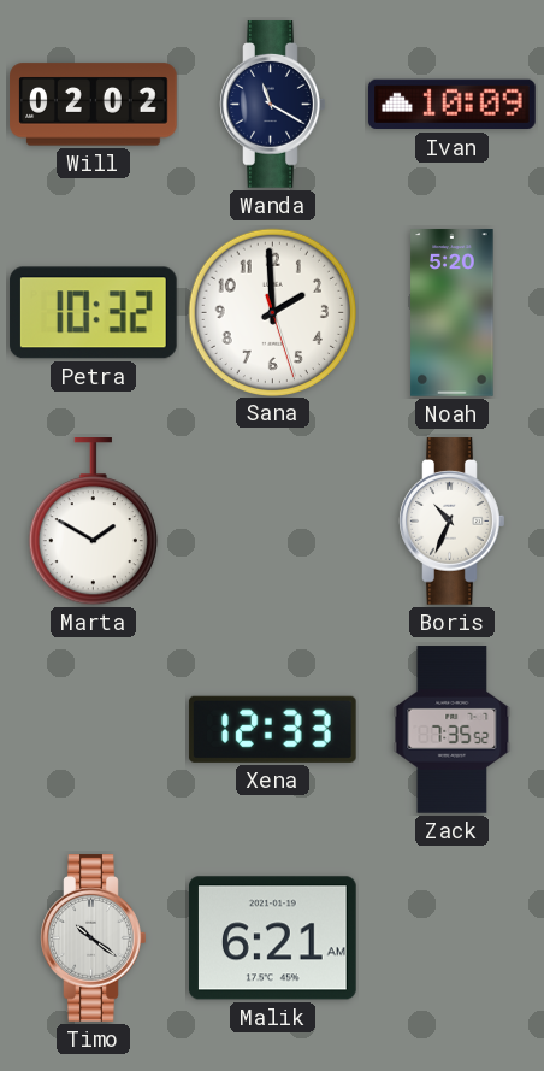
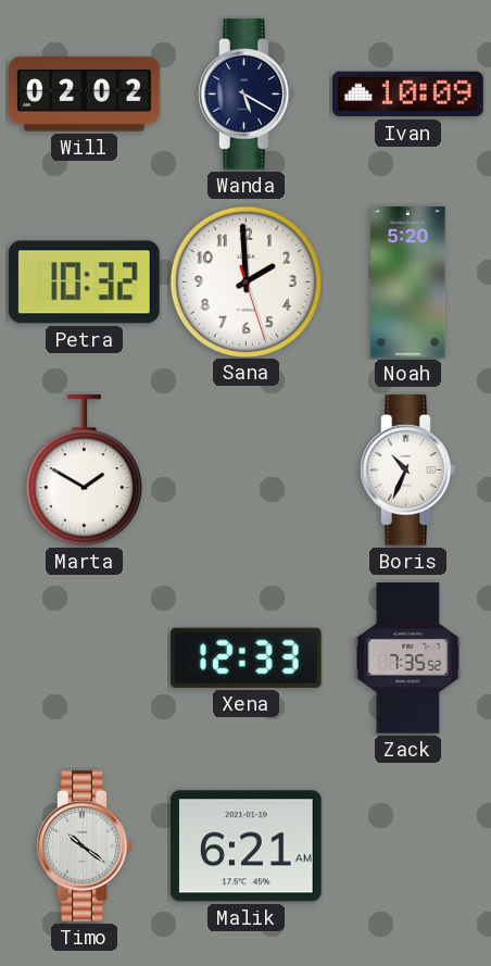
Wanda: 11:20 -> 5:20
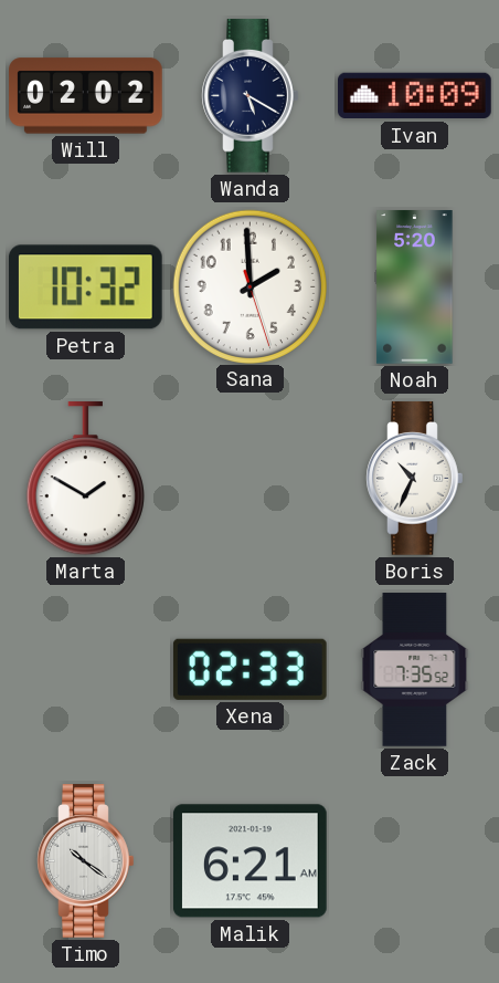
Xena: 12:33 -> 02:33
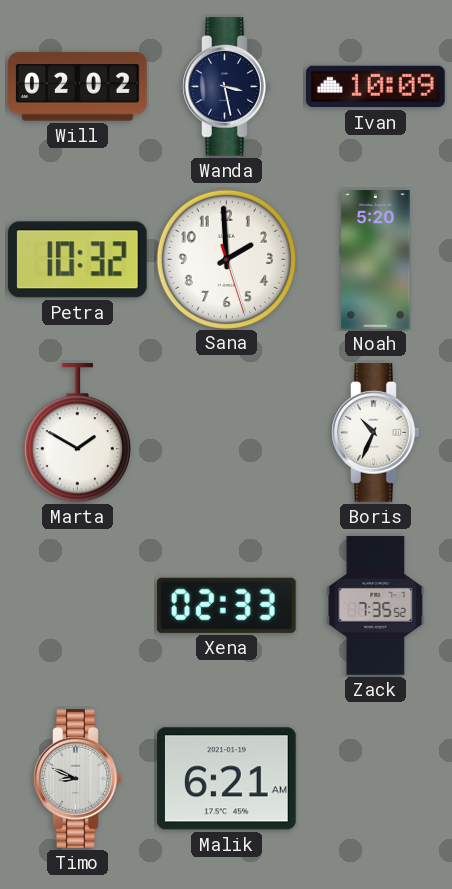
Wanda: 5:20 -> 3:28
Timo: 10:21 -> 8:49
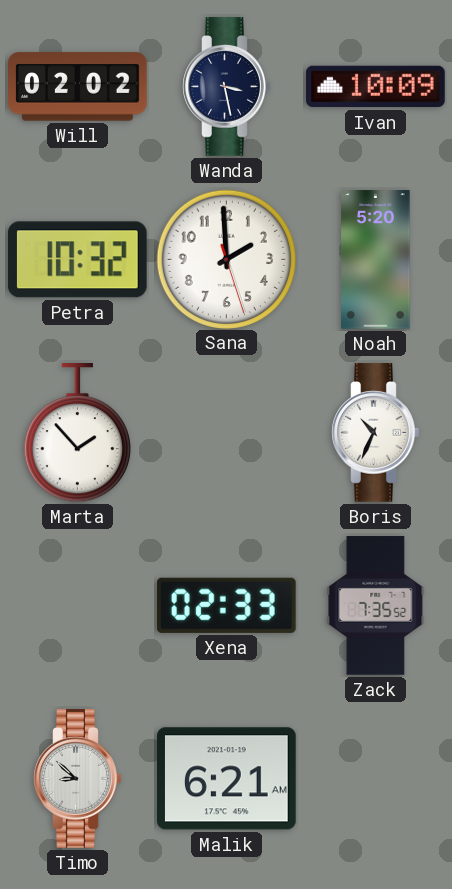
Marta: 1:50 -> 1:53
Timo: 8:49 -> 8:52
